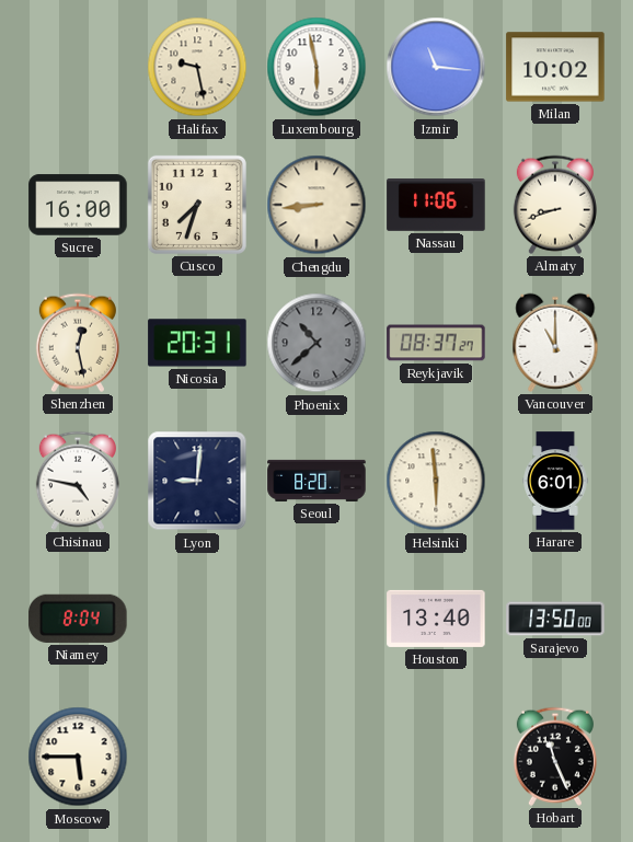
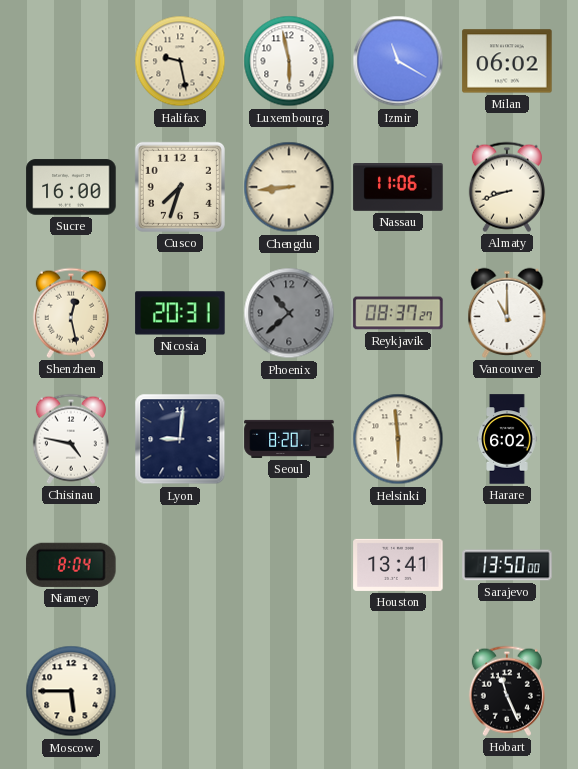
Izmir: 11:16 -> 11:20
Milan: 10:02 -> 06:02
Harare: 6:01 -> 6:02
Houston: 13:40 -> 13:41
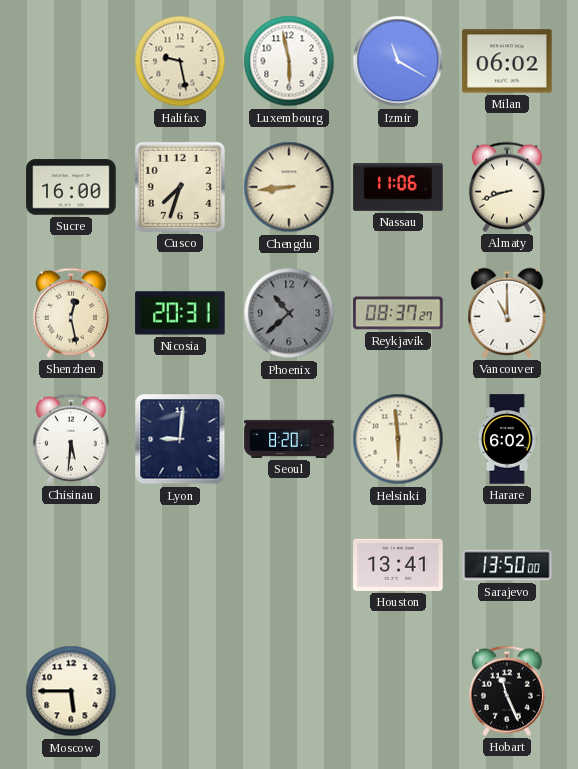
Chisinau: 4:47 -> 5:31
Niamey: 8:04 -> none
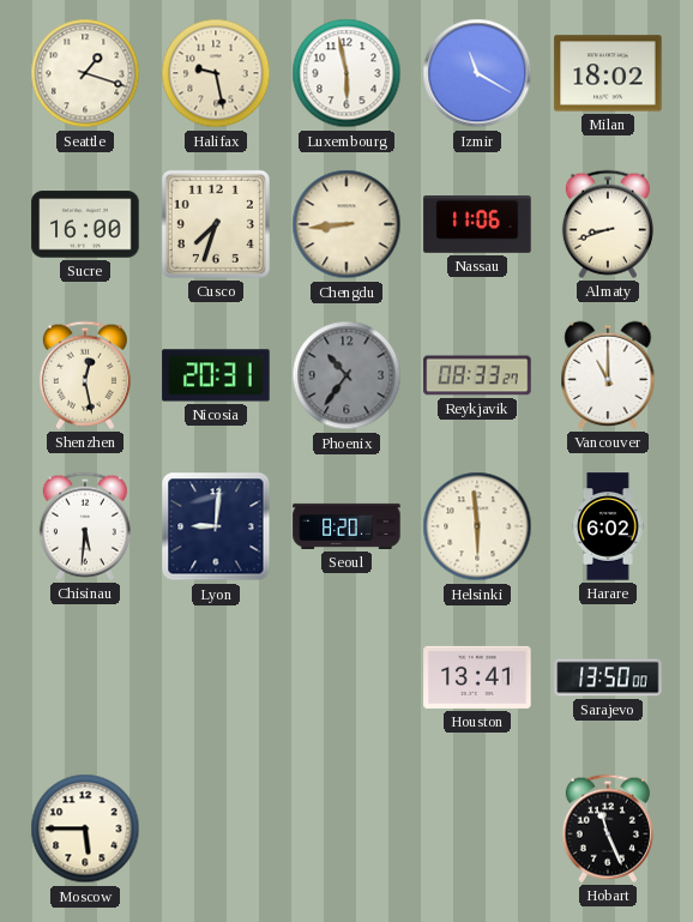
Seattle: none -> 1:18
Milan: 06:02 -> 18:02
Phoenix: 10:38 -> 10:36
Reykjavik: 08:37 -> 08:33
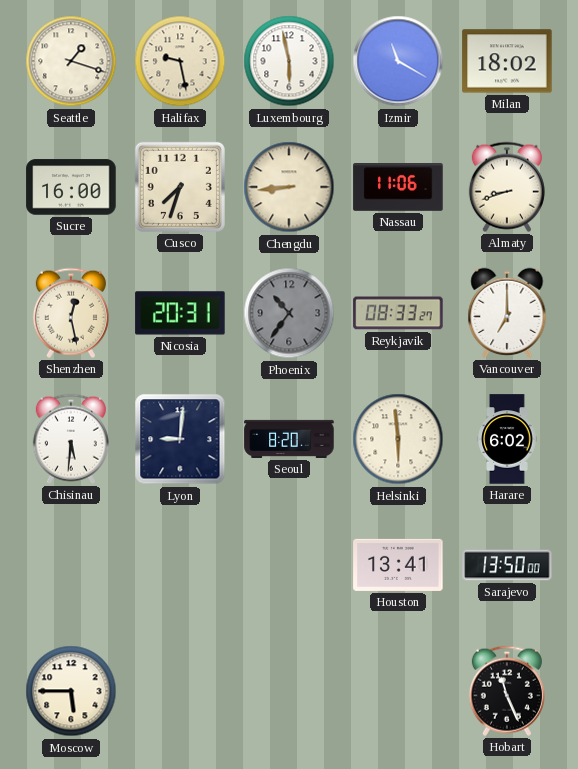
Vancouver: 11:00 -> 7:00
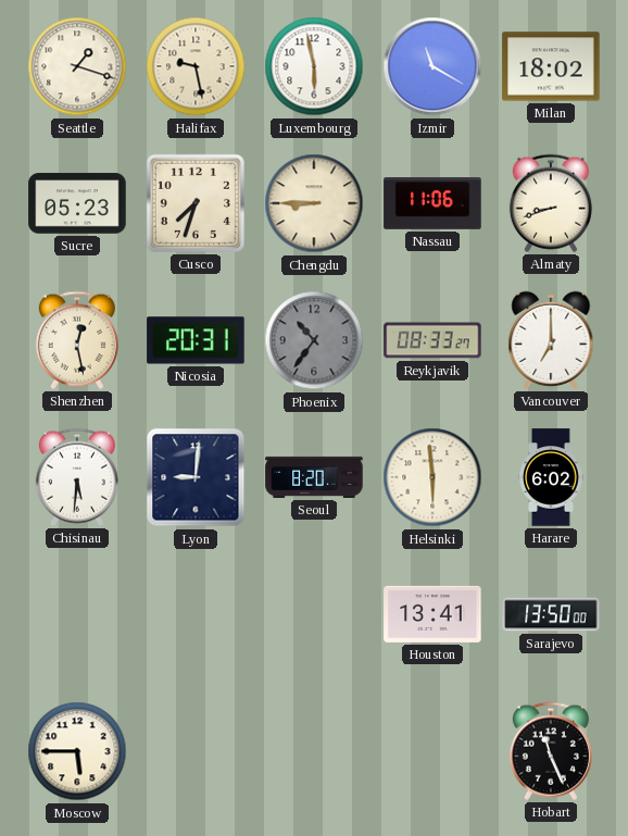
Sucre: 16:00 -> 05:23
Chengdu: 8:44 -> 8:45
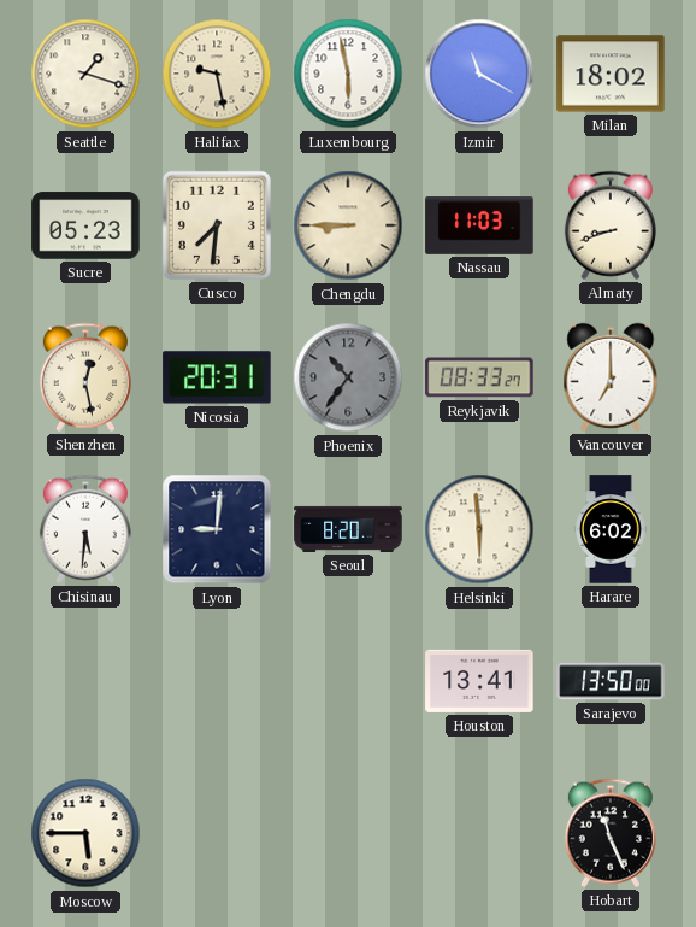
Cusco: 7:33 -> 7:31
Nassau: 11:06 -> 11:03
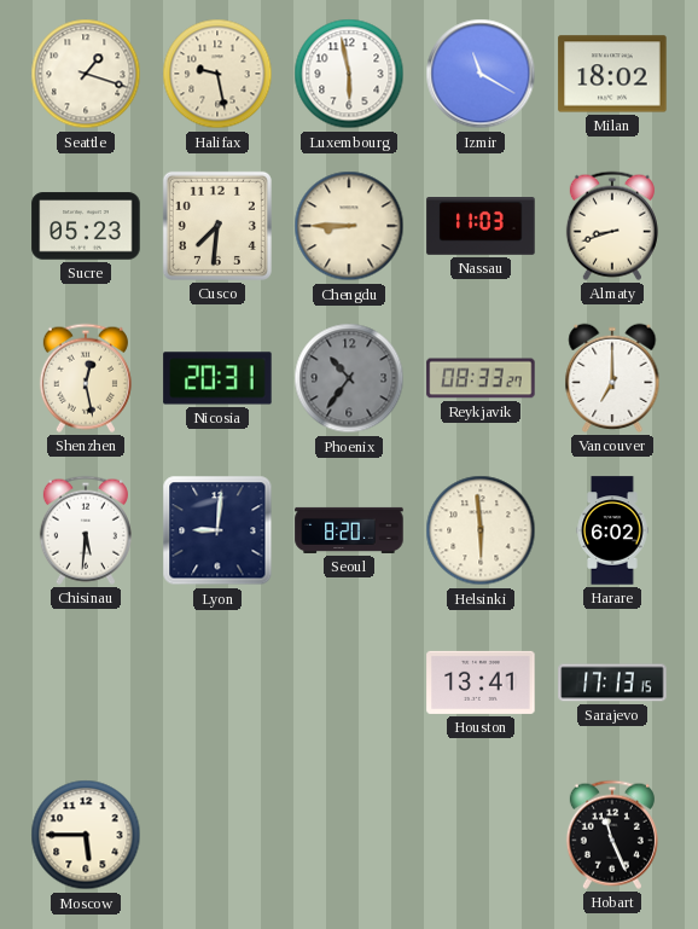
Sarajevo: 13:50 -> 17:13
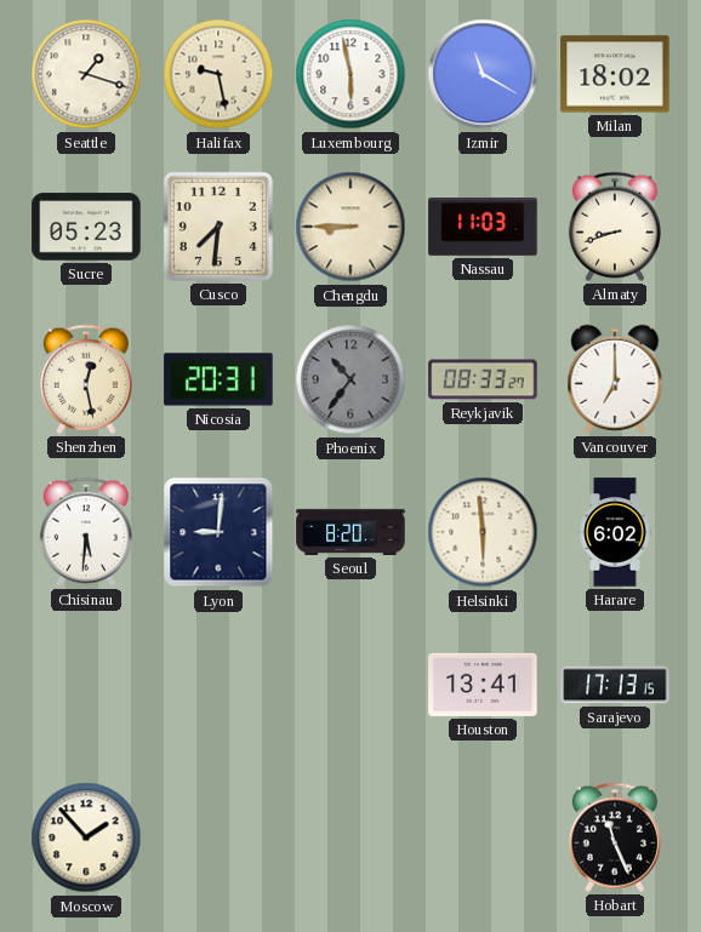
Moscow: 5:45 -> 1:53
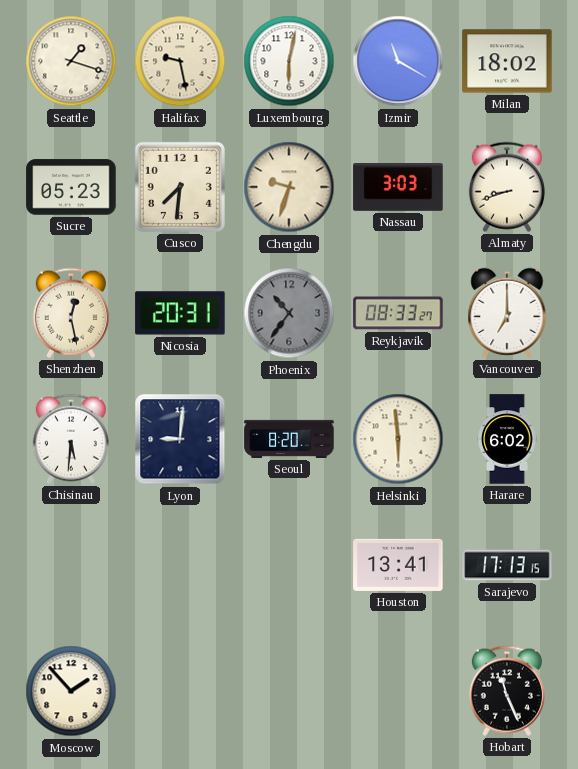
Luxembourg: 5:58 -> 6:02
Chengdu: 8:45 -> 9:33
Nassau: 11:03 -> 3:03
